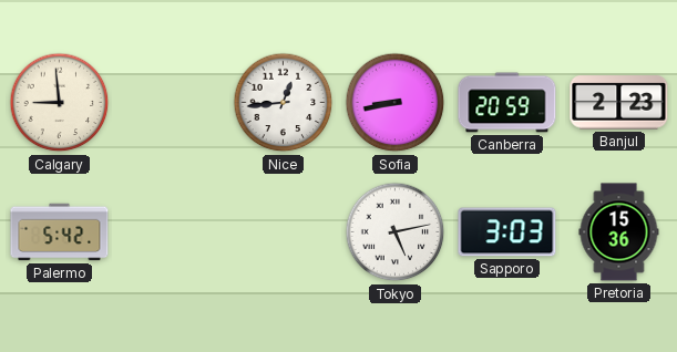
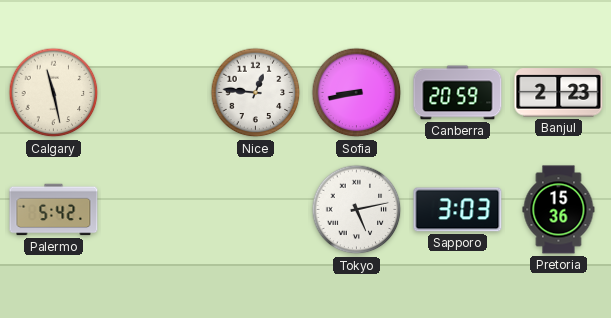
Calgary: 8:59 -> 11:28
Nice: 12:44 -> 12:46
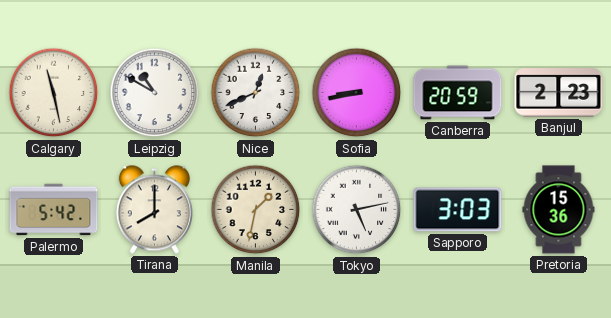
Leipzig: none -> 10:50
Nice: 12:46 -> 12:41
Tirana: none -> 8:00
Manila: none -> 1:32
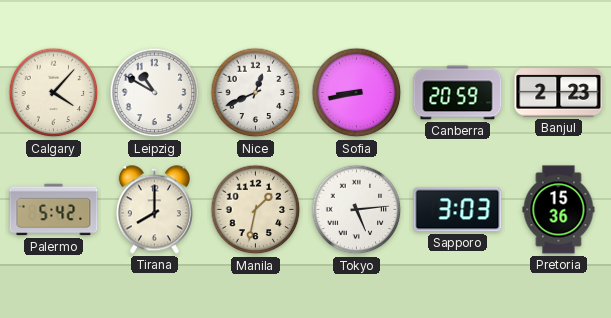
Calgary: 11:28 -> 4:07
Tokyo: 5:13 -> 5:14
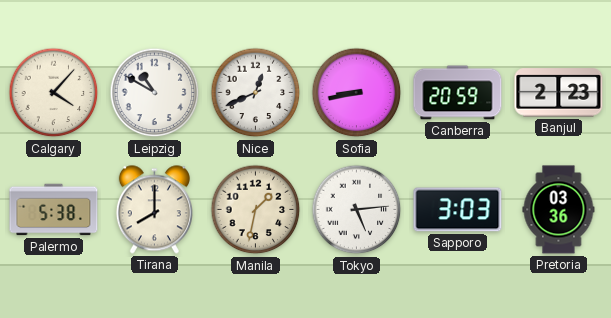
Palermo: 5:42 -> 5:38
Pretoria: 15:36 -> 03:36
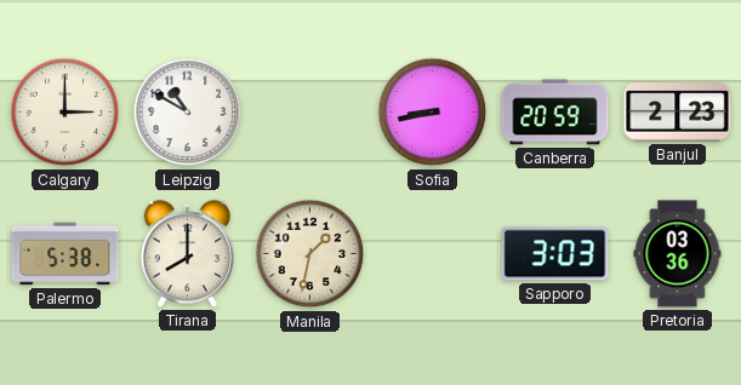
Calgary: 4:07 -> 3:00
Nice: 12:41 -> none
Tokyo: 5:14 -> none
